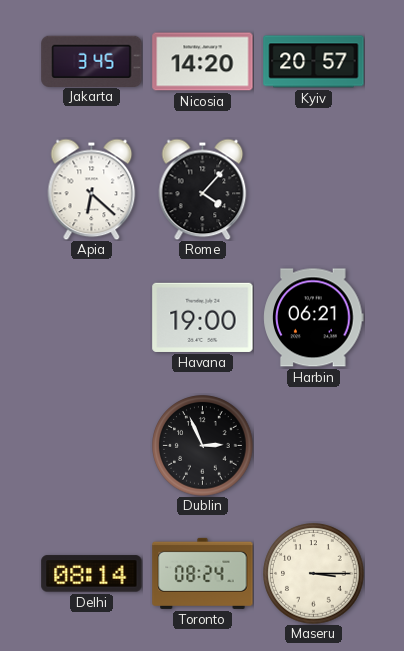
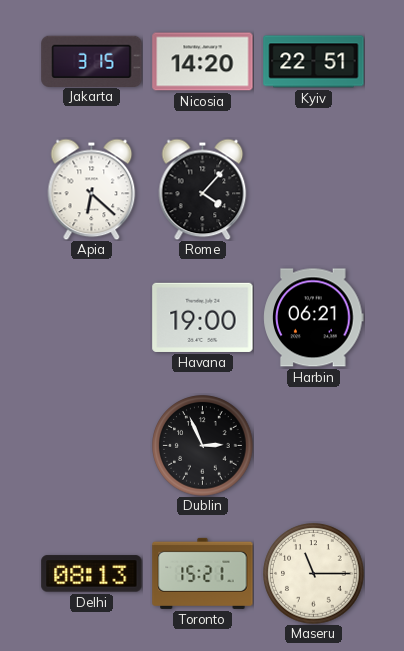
Jakarta: 3:45 -> 3:15
Kyiv: 20:57 -> 22:51
Delhi: 08:14 -> 08:13
Toronto: 08:24 -> 15:21
Maseru: 3:15 -> 11:15
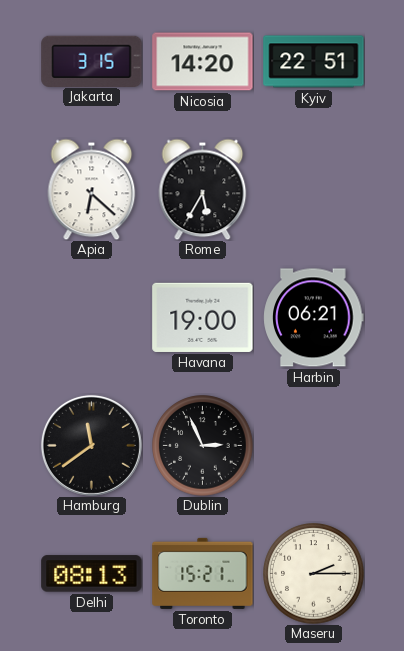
Rome: 4:07 -> 5:35
Hamburg: none -> 11:39
Maseru: 11:15 -> 2:15
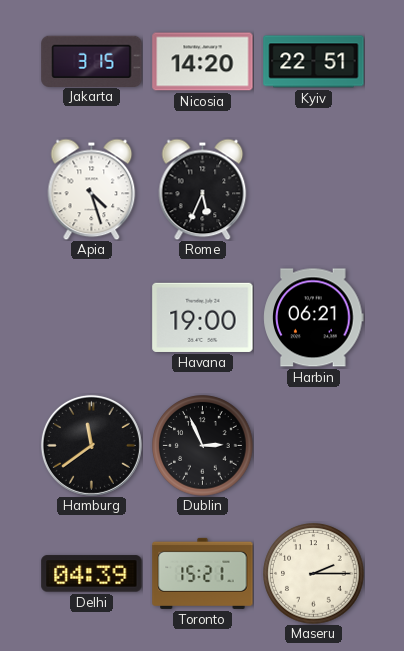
Apia: 6:22 -> 4:27
Rome: 5:35 -> 5:34
Delhi: 08:13 -> 04:39
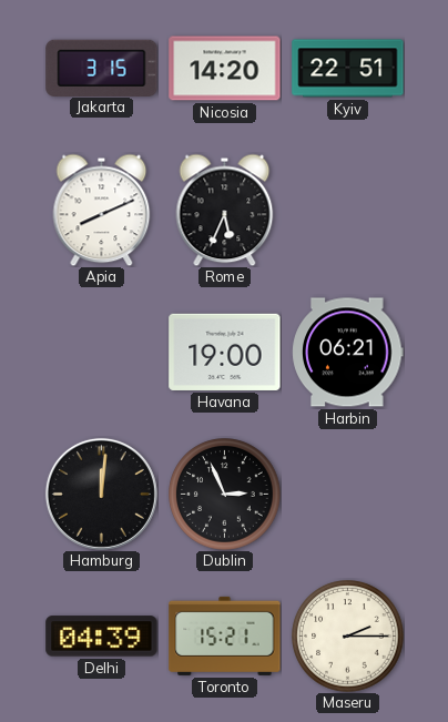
Apia: 4:27 -> 8:11
Hamburg: 11:39 -> 12:01
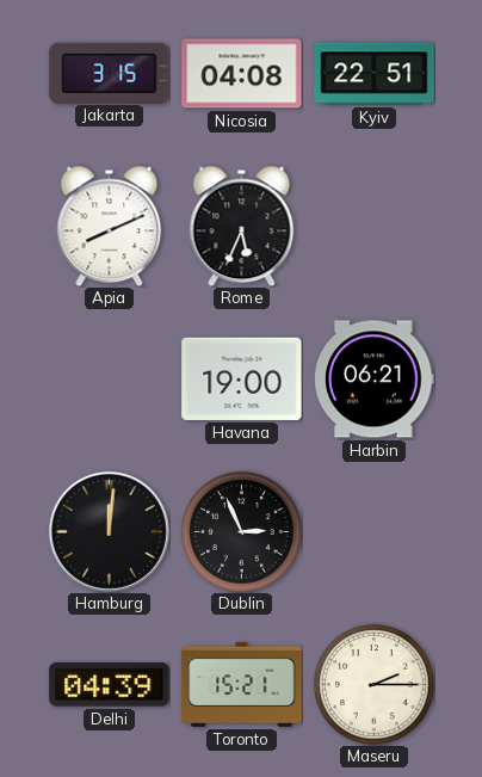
Nicosia: 14:20 -> 04:08
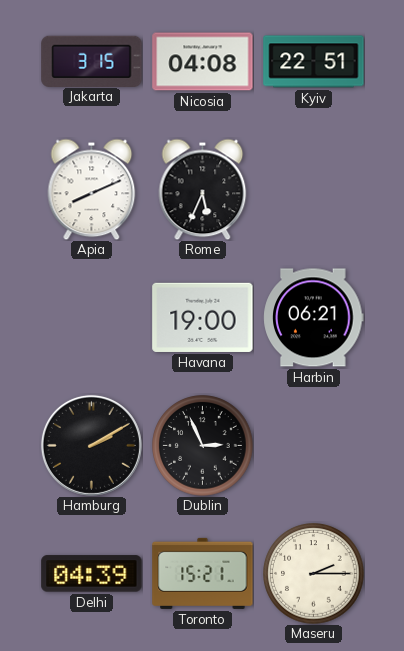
Hamburg: 12:01 -> 2:10
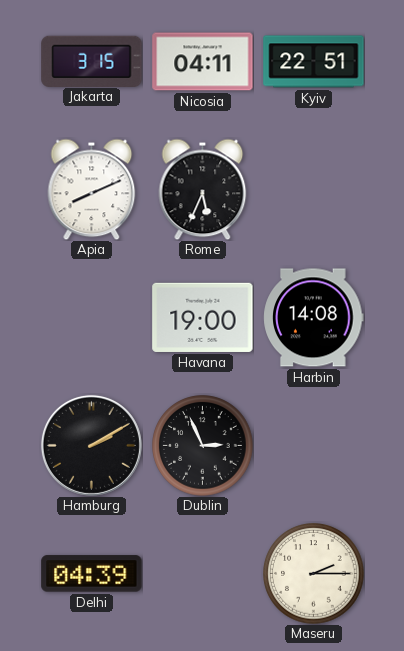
Nicosia: 04:08 -> 04:11
Harbin: 06:21 -> 14:08
Toronto: 15:21 -> none
